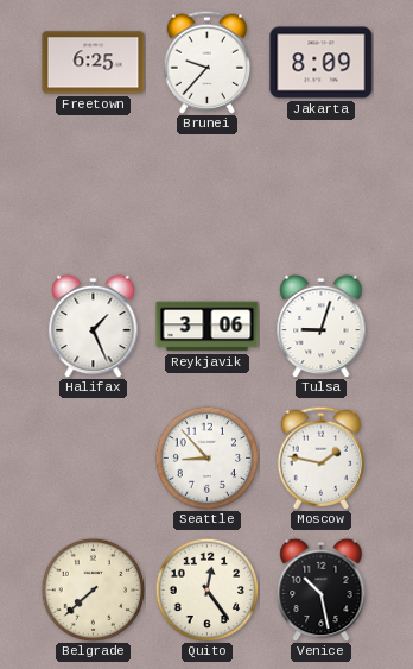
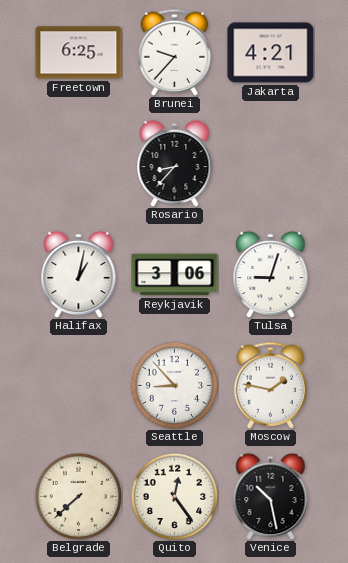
Jakarta: 8:09 -> 4:21
Rosario: none -> 8:37
Halifax: 1:26 -> 1:02
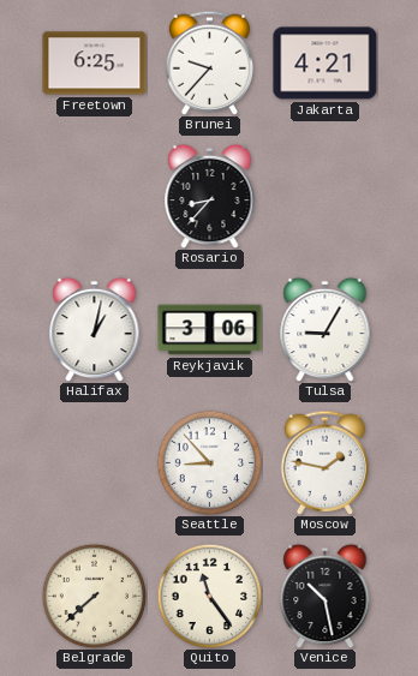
Tulsa: 9:03 -> 9:05
Quito: 12:24 -> 11:24
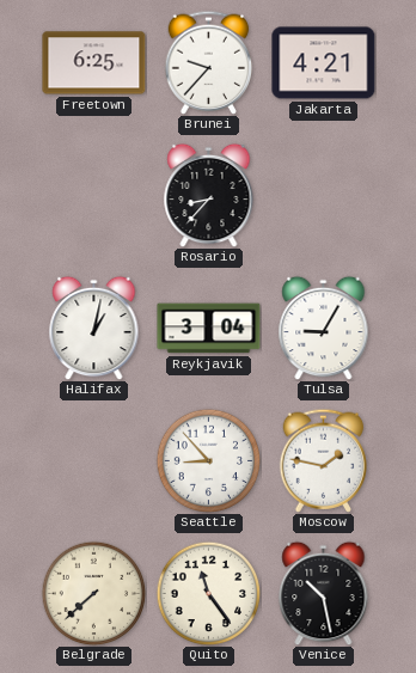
Reykjavik: 3:06 -> 3:04
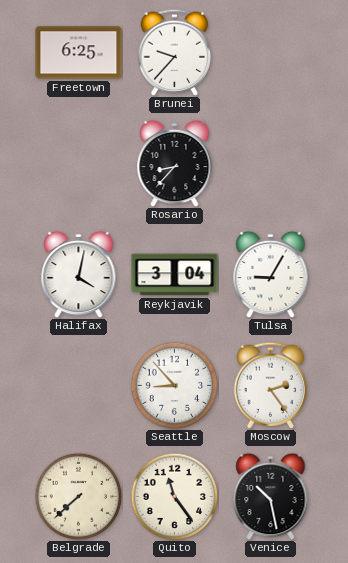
Jakarta: 4:21 -> none
Halifax: 1:02 -> 4:02
Moscow: 1:47 -> 2:24
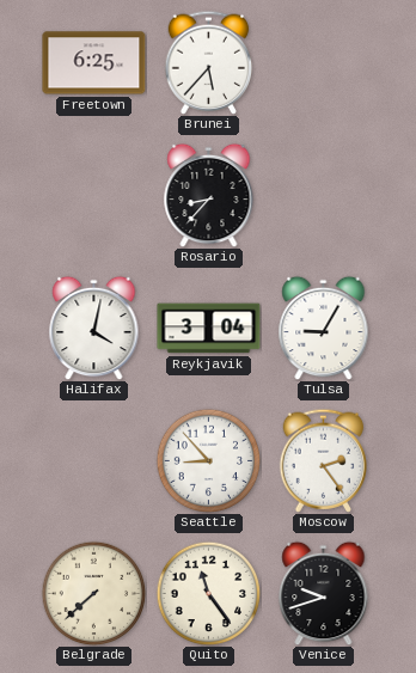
Brunei: 9:37 -> 5:37
Venice: 10:28 -> 9:42
